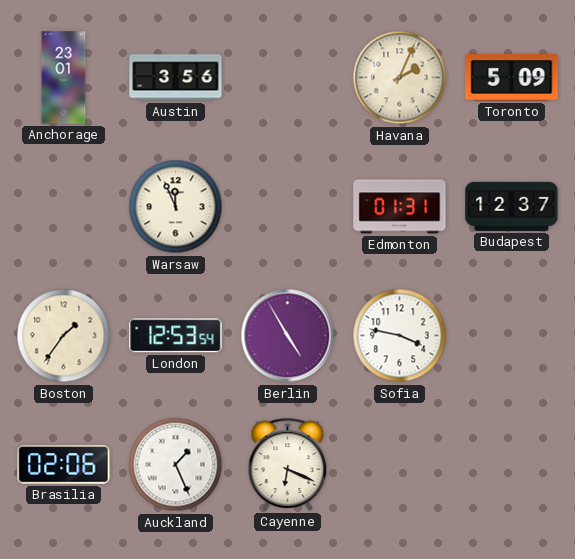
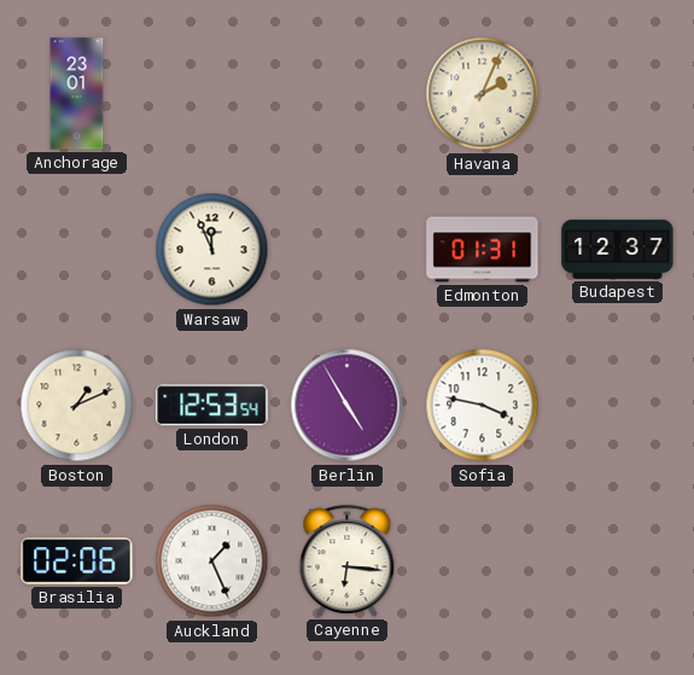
Austin: 3:56 -> none
Toronto: 5:09 -> none
Boston: 1:36 -> 1:11
Cayenne: 6:19 -> 6:16
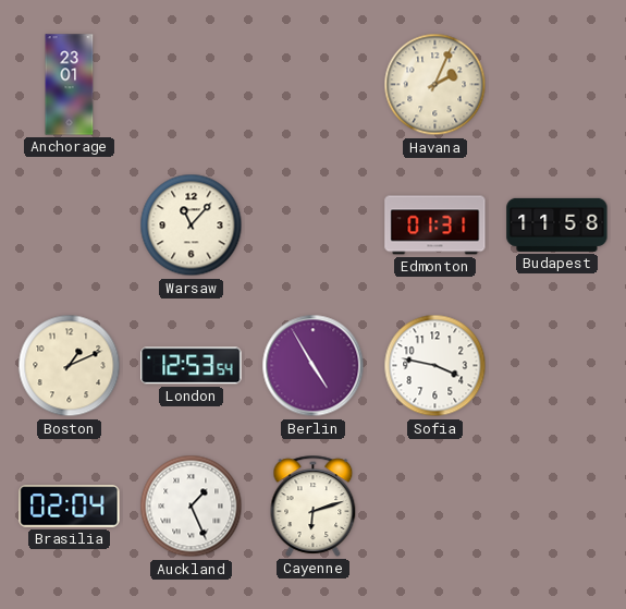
Warsaw: 11:56 -> 11:07
Budapest: 12:37 -> 11:58
Brasilia: 02:06 -> 02:04
Cayenne: 6:16 -> 6:12
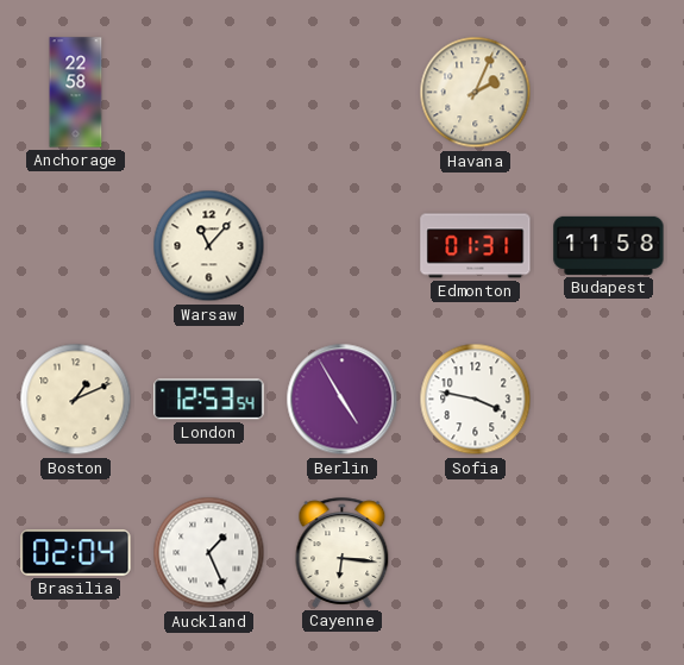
Anchorage: 23:01 -> 22:58
Cayenne: 6:12 -> 6:16
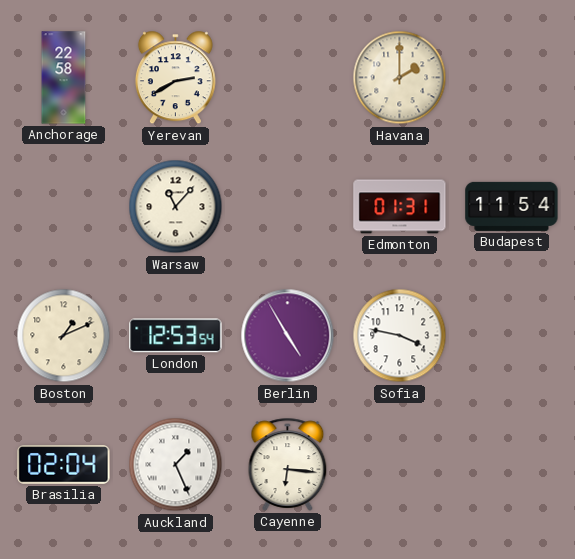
Yerevan: none -> 2:40
Havana: 2:04 -> 2:00
Budapest: 11:58 -> 11:54
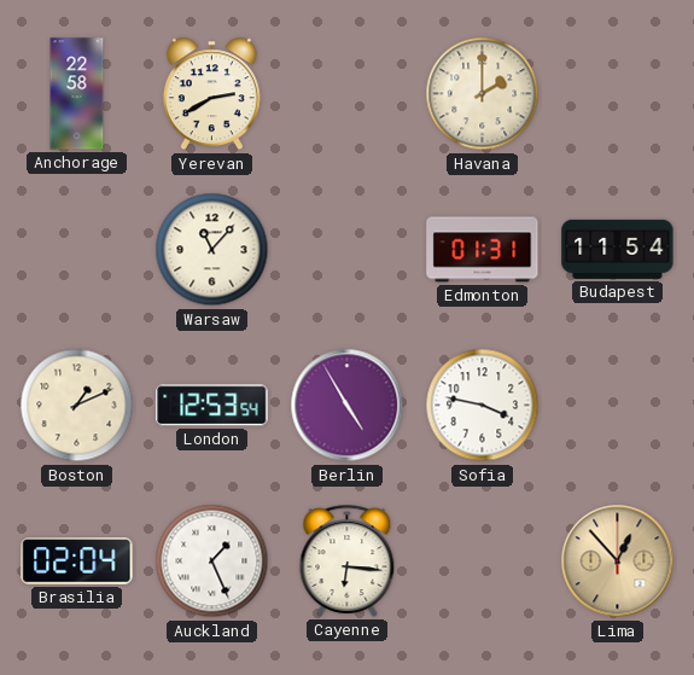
Lima: none -> 12:53
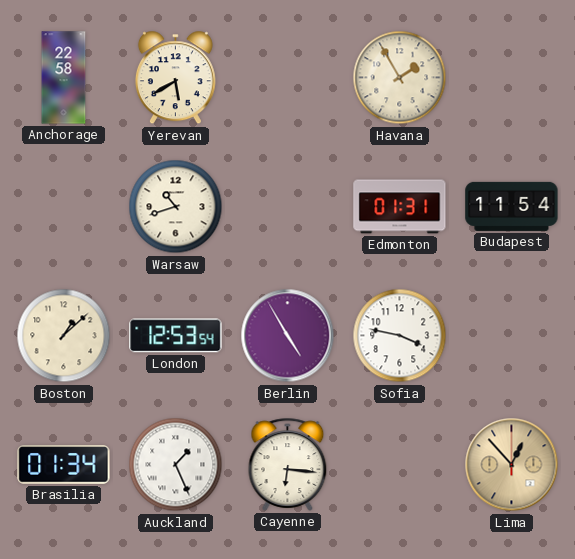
Yerevan: 2:40 -> 5:40
Havana: 2:00 -> 1:55
Warsaw: 11:07 -> 10:42
Boston: 1:11 -> 1:08
Brasilia: 02:04 -> 01:34
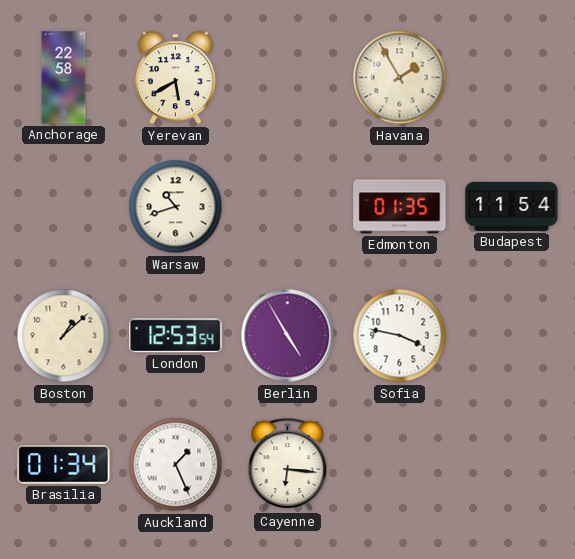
Edmonton: 01:31 -> 01:35
Lima: 12:53 -> none
